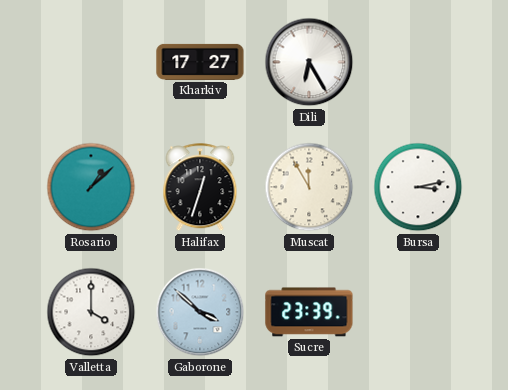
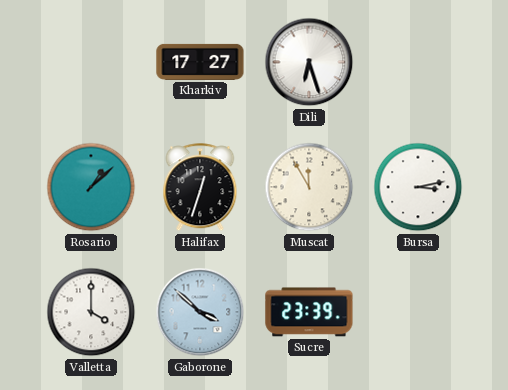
Dili: 6:25 -> 6:27
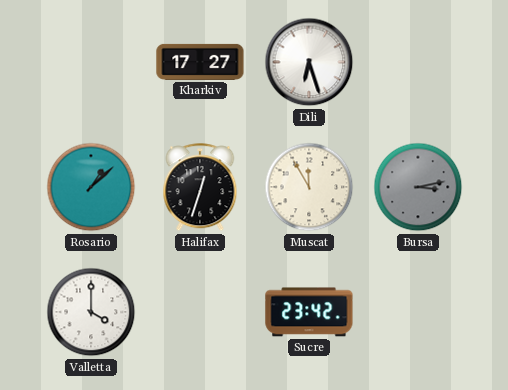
Bursa dial: white -> grey
Gaborone: 3:52 -> none
Sucre: 23:39 -> 23:42
